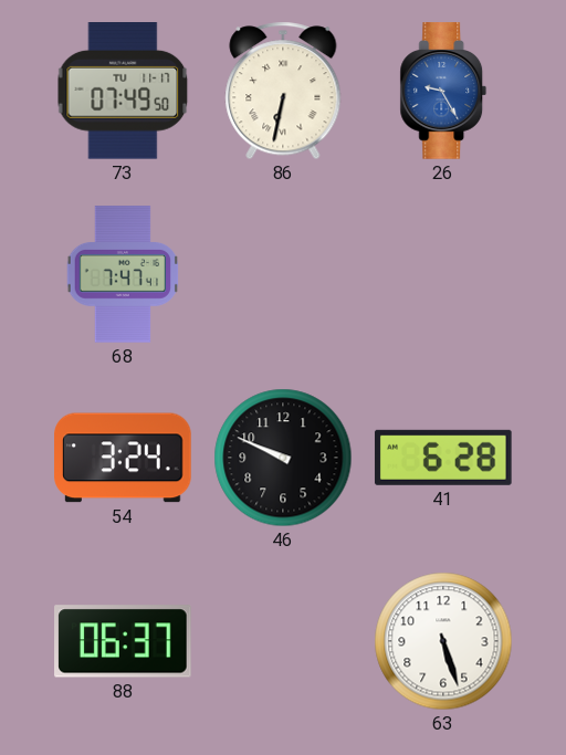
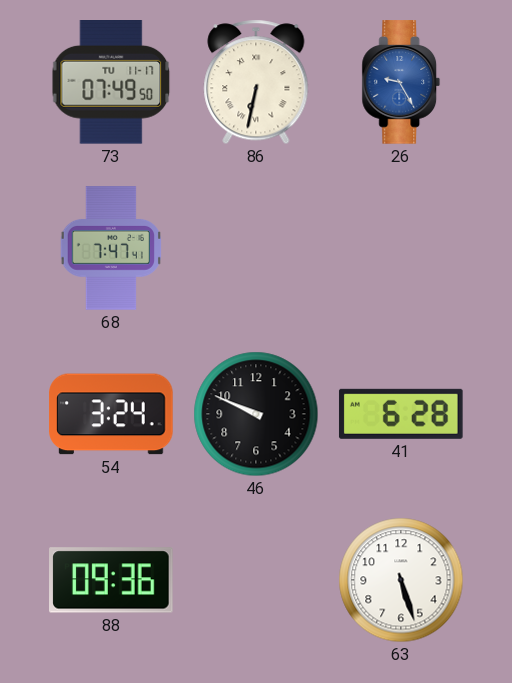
88: 06:37 -> 09:36
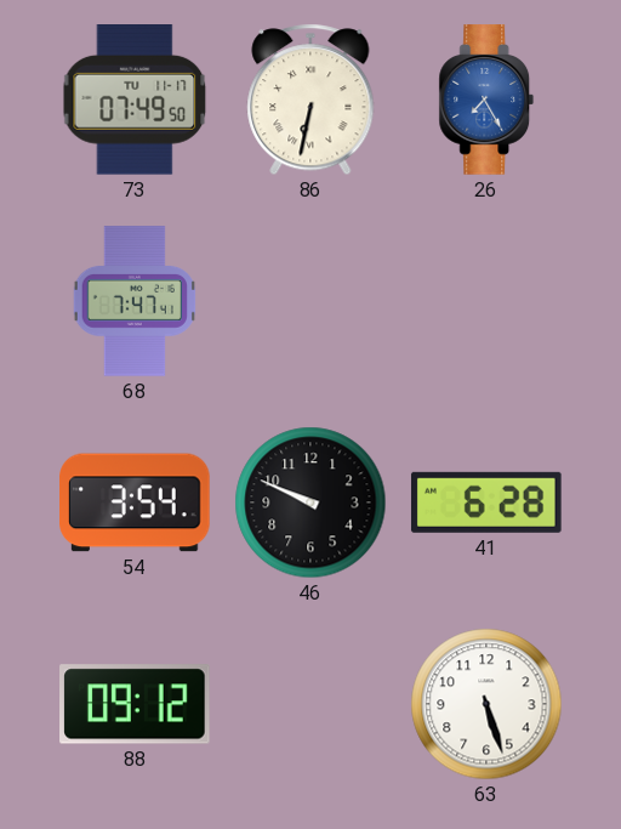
26: 9:25 -> 7:25
54: 3:24 -> 3:54
88: 09:36 -> 09:12
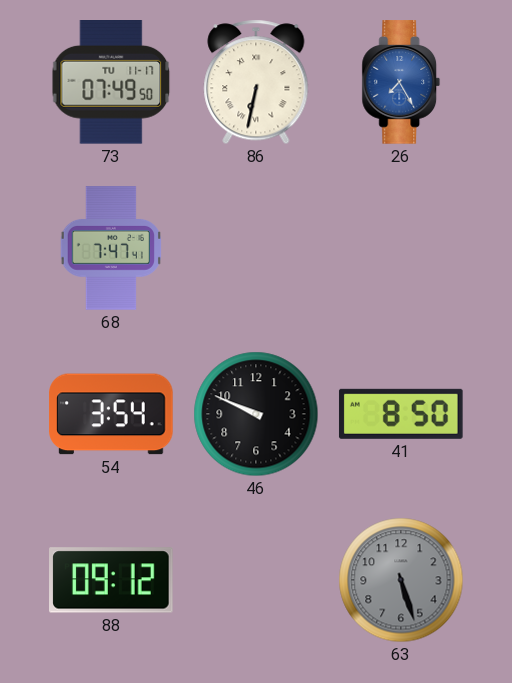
41: 6:28 -> 8:50
63 dial: white -> grey
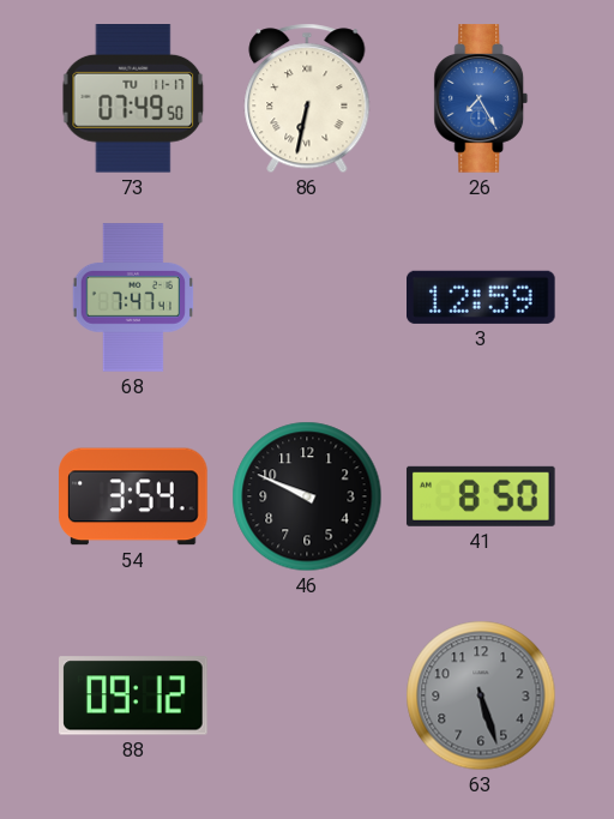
3: none -> 12:59
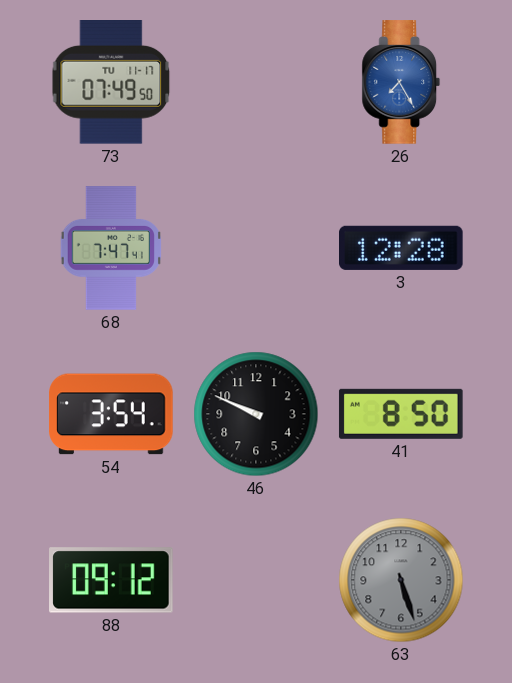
86: 6:32 -> none
3: 12:59 -> 12:28
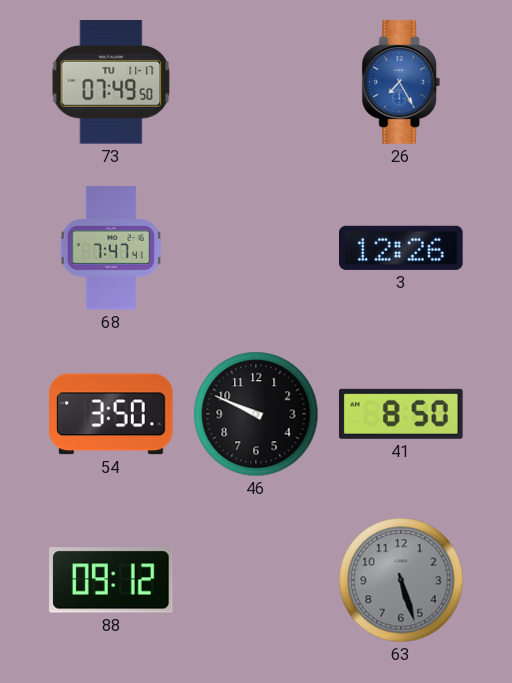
3: 12:28 -> 12:26
54: 3:54 -> 3:50
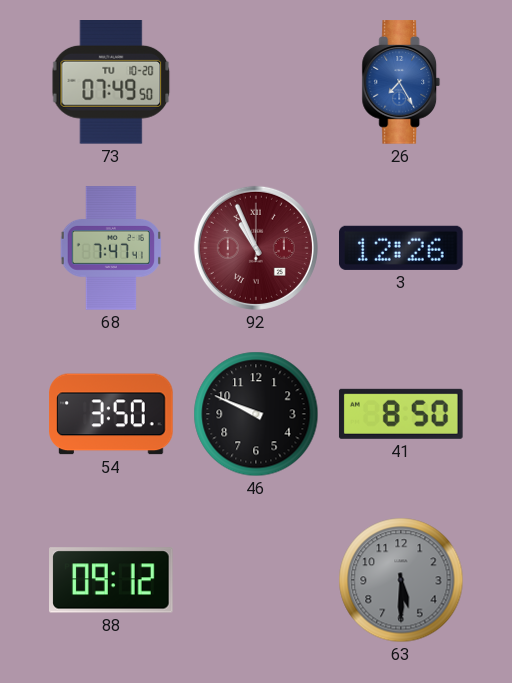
73 date: TU 11-17 -> TU 10-20
92: none -> 10:56
63: 5:27 -> 5:30
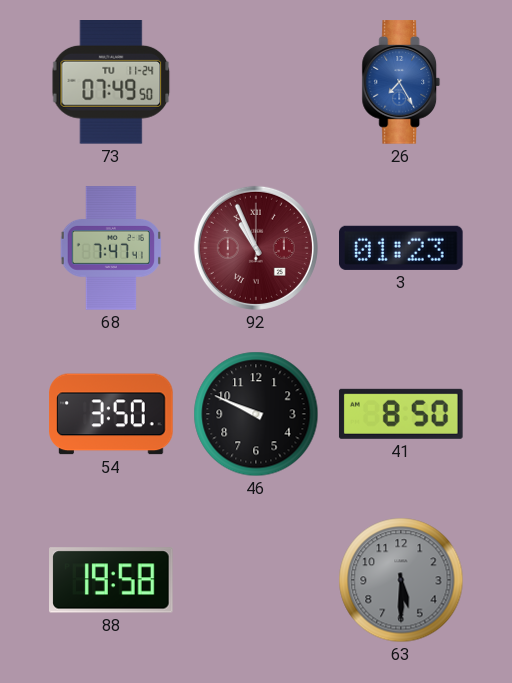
73 date: TU 10-20 -> TU 11-24
3: 12:26 -> 01:23
88: 09:12 -> 19:58
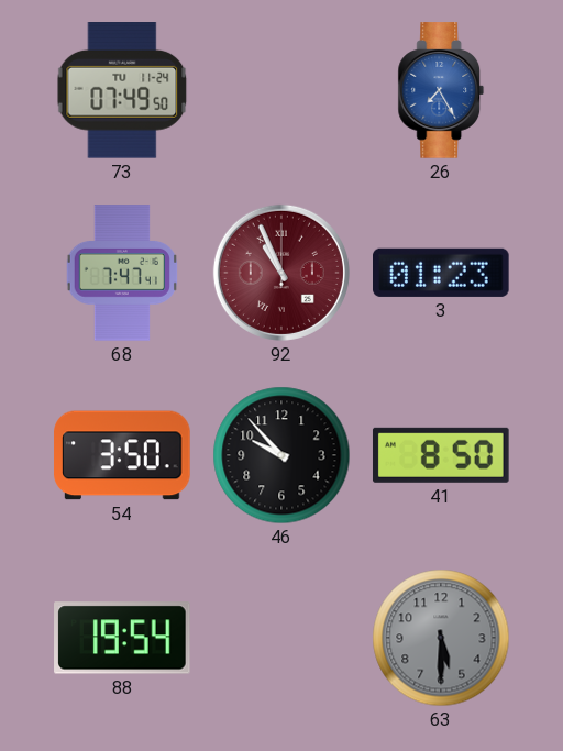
46: 9:49 -> 9:53
88: 19:58 -> 19:54
